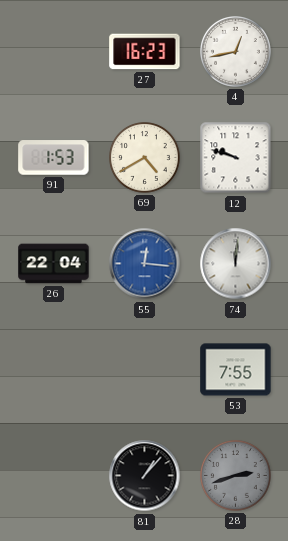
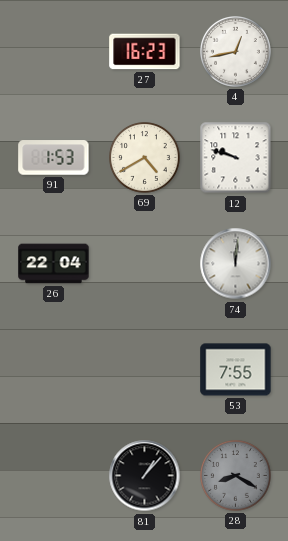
55: 12:16 -> none
28: 2:42 -> 8:20
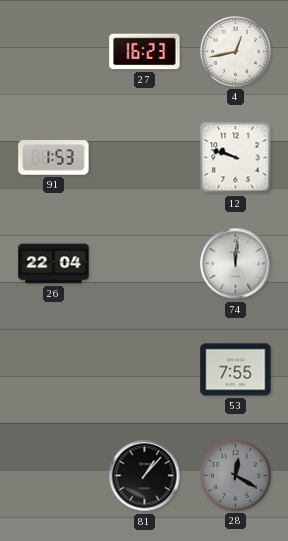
69: 4:40 -> none
28: 8:20 -> 12:20
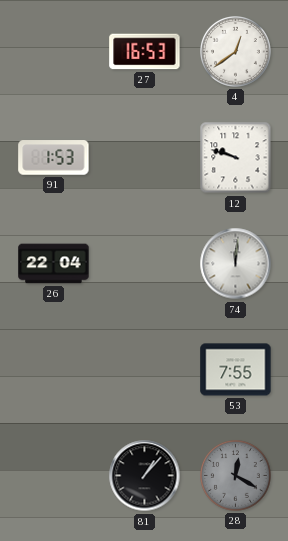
27: 16:23 -> 16:53
4: 12:43 -> 12:39
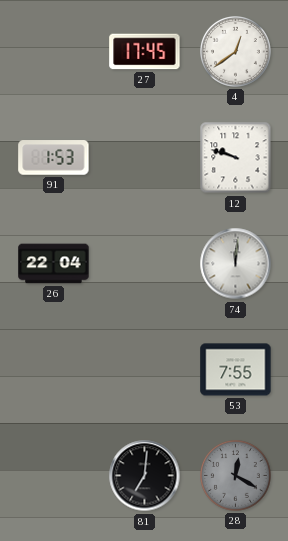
27: 16:53 -> 17:45
81: 1:07 -> 7:01
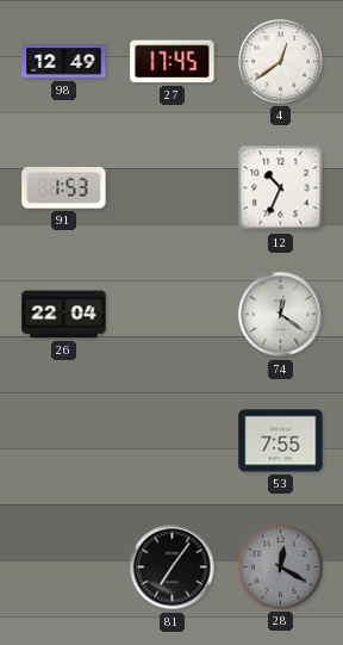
98: none -> 12:49
12: 9:48 -> 10:34
74: 12:01 -> 12:21
81: 7:01 -> 7:06
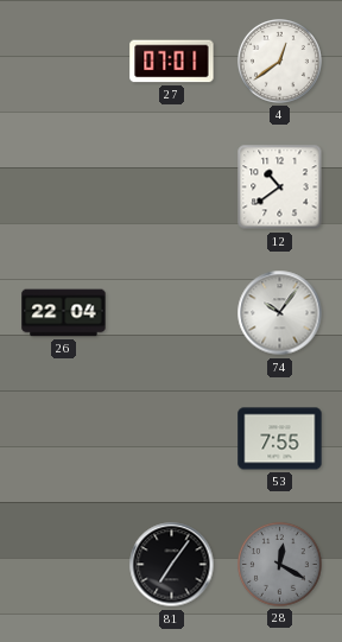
98: 12:49 -> none
27: 17:45 -> 07:01
91: 1:53 -> none
12: 10:34 -> 10:39
74: 12:21 -> 10:06
